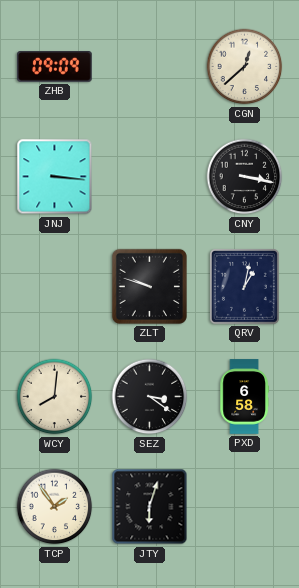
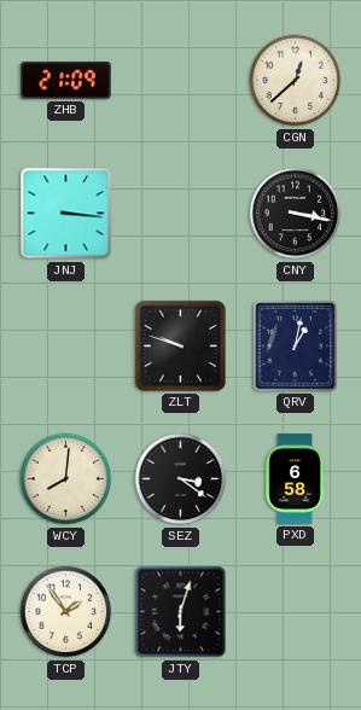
ZHB: 09:09 -> 21:09
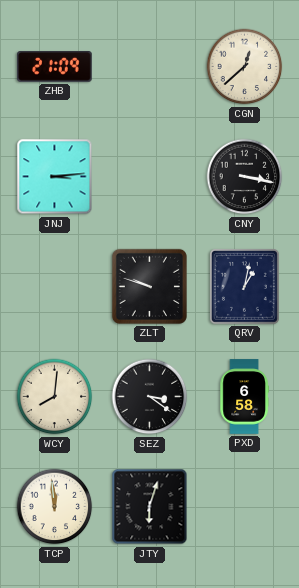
JNJ: 3:16 -> 3:14
TCP: 1:54 -> 11:59
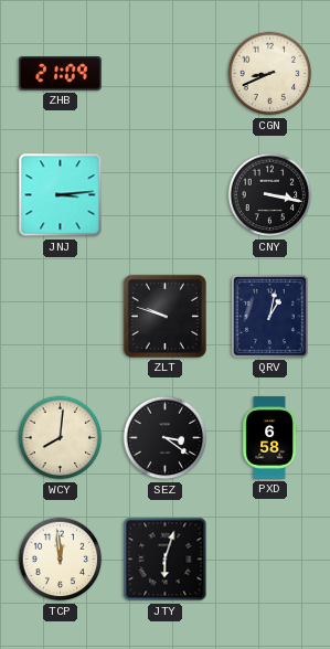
CGN: 12:38 -> 8:41
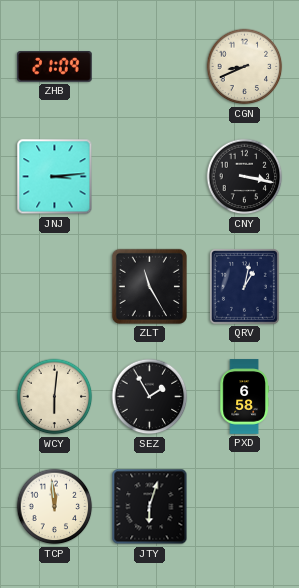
ZLT: 9:48 -> 11:25
WCY: 8:01 -> 6:01
SEZ: 3:21 -> 1:55
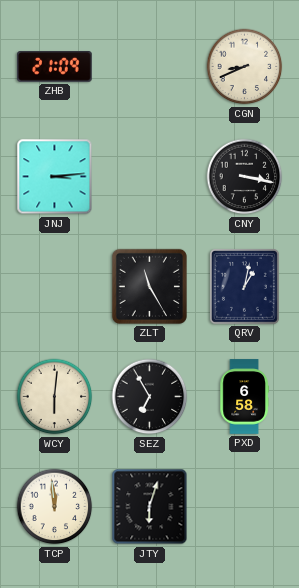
SEZ: 1:55 -> 6:55
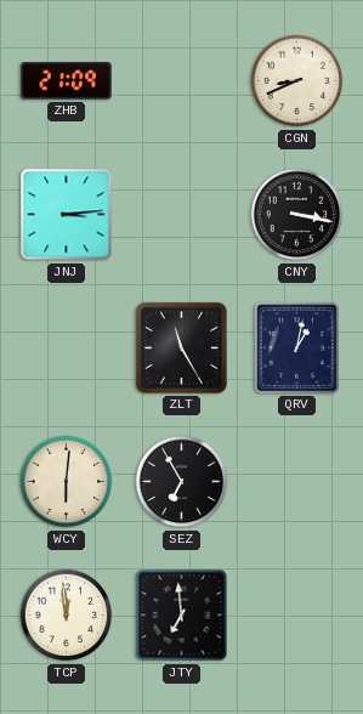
PXD: 6:58 -> none
JTY: 6:03 -> 6:59
